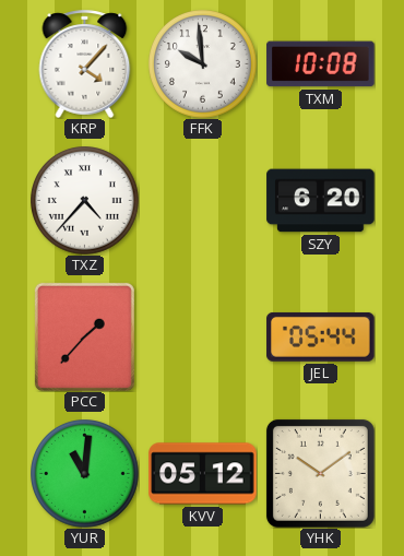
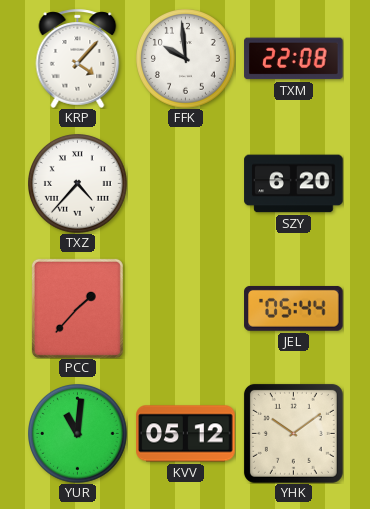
TXM: 10:08 -> 22:08
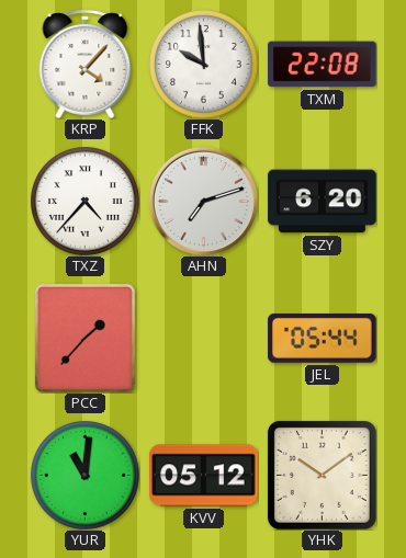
AHN: none -> 7:12
